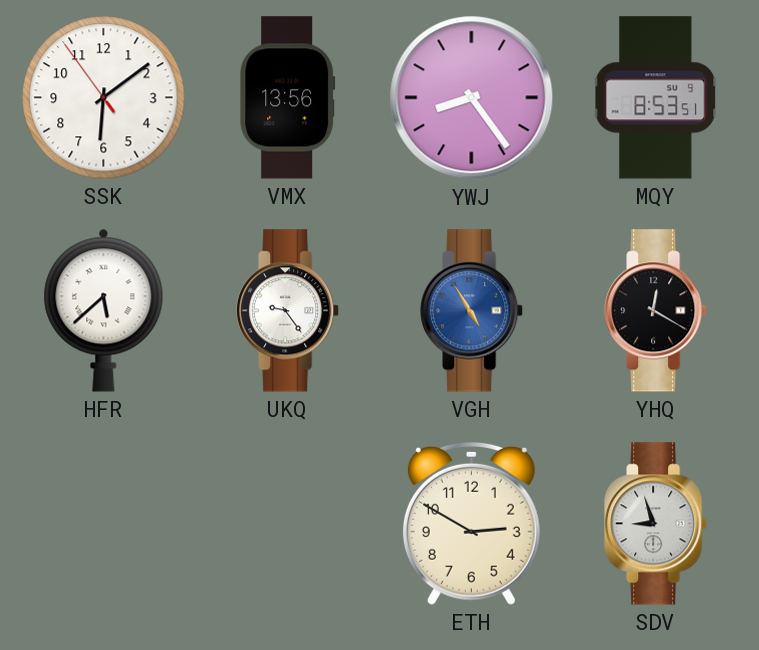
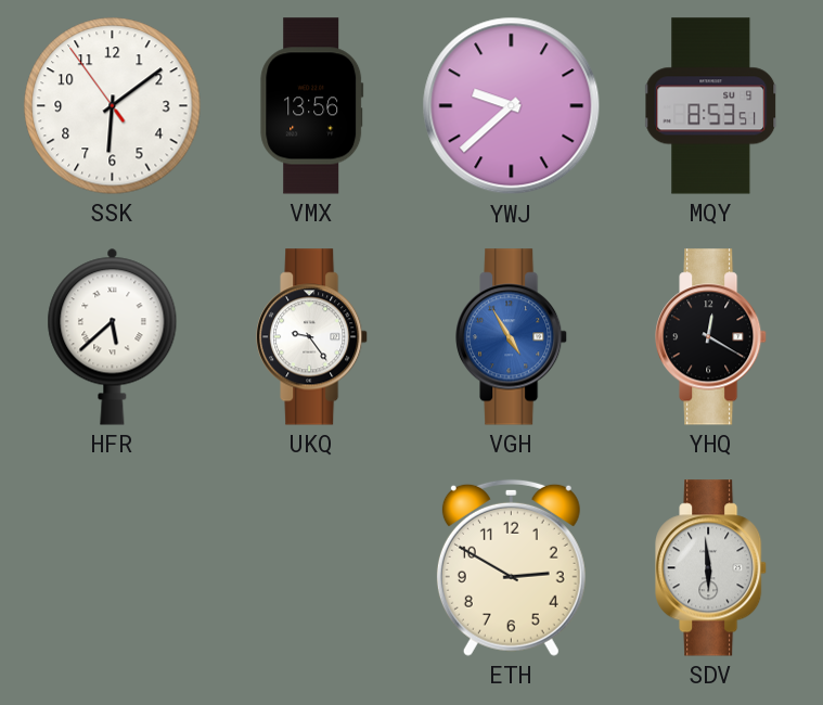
YWJ: 8:24 -> 9:38
SDV: 8:57 -> 5:59
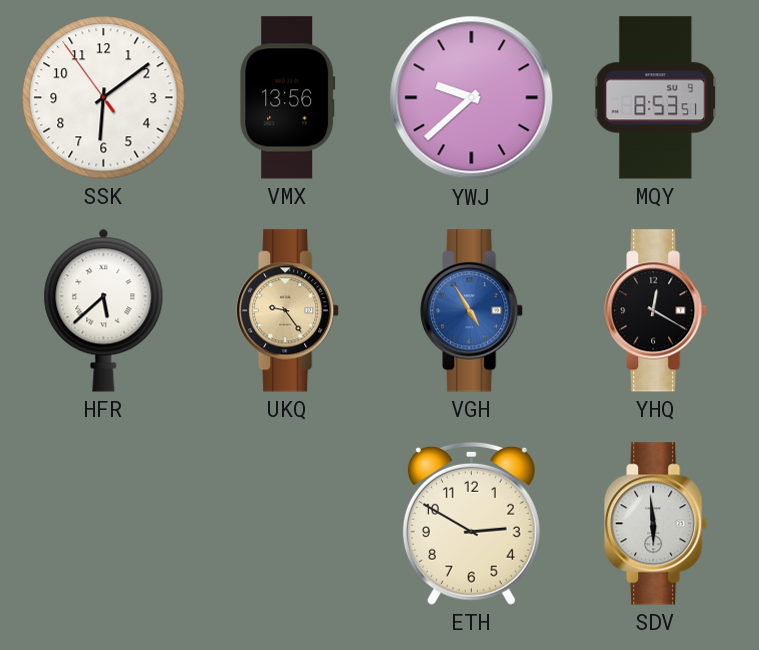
UKQ dial: white -> champagne
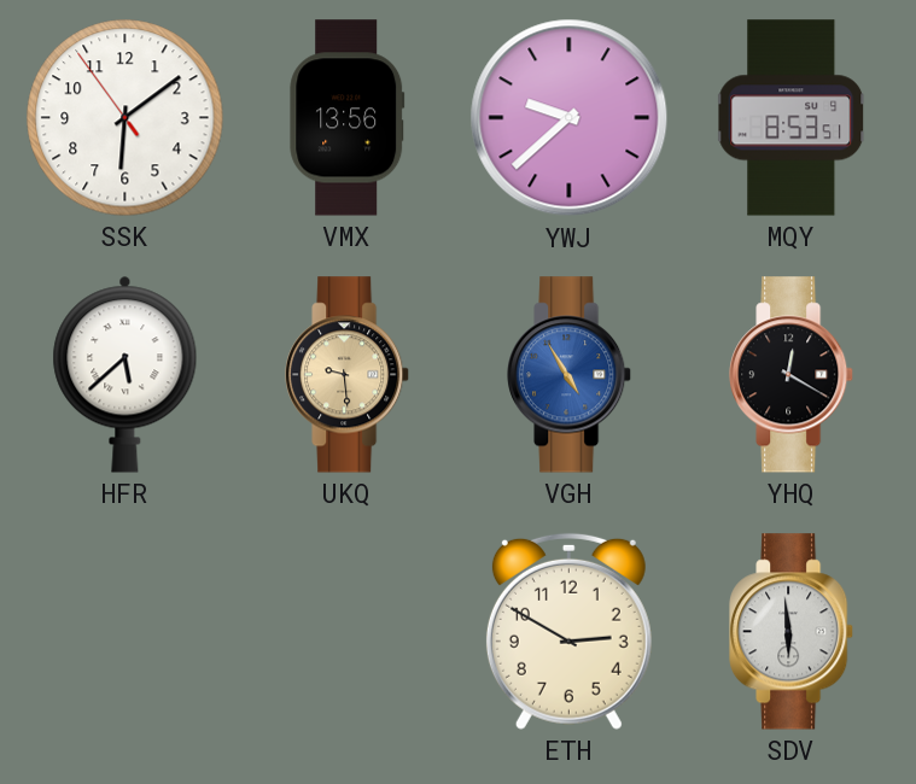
UKQ: 9:24 -> 9:29
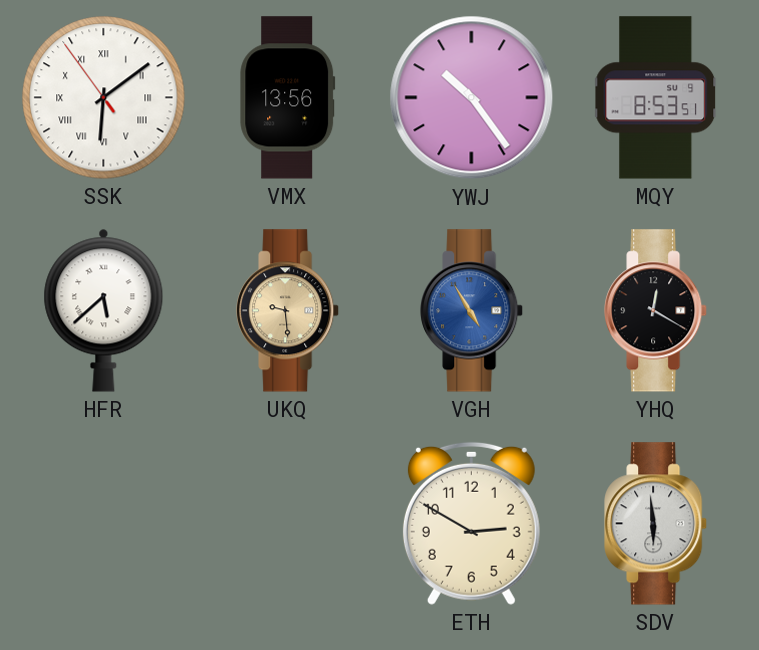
SSK numerals: Arabic -> Roman
YWJ: 9:38 -> 10:24
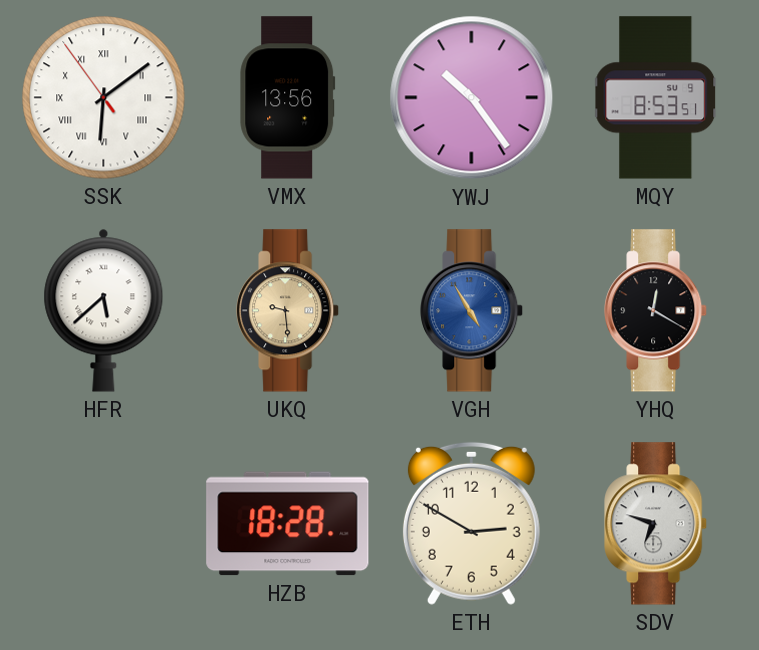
HZB: none -> 18:28
SDV: 5:59 -> 6:48
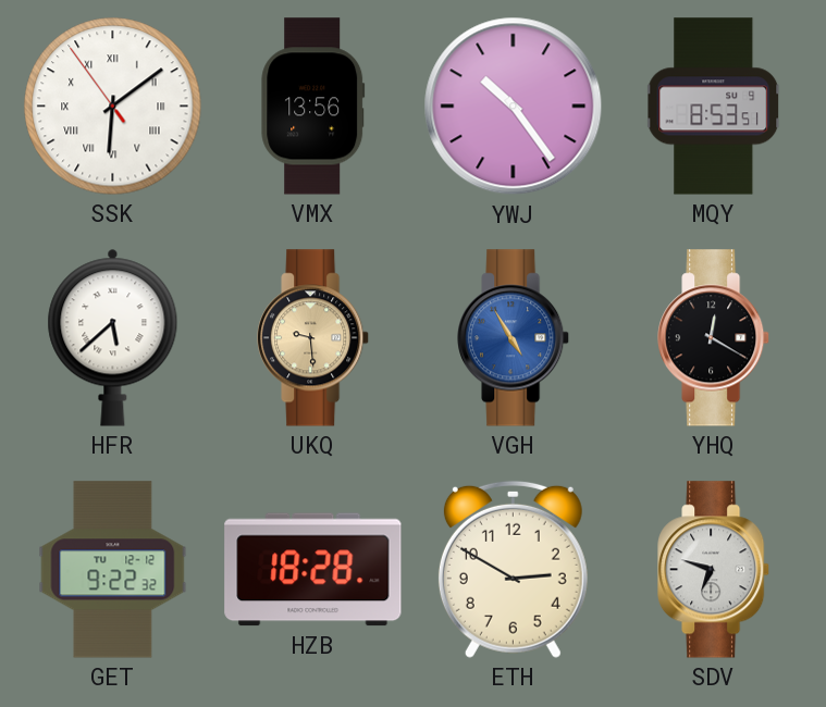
GET: none -> 9:22
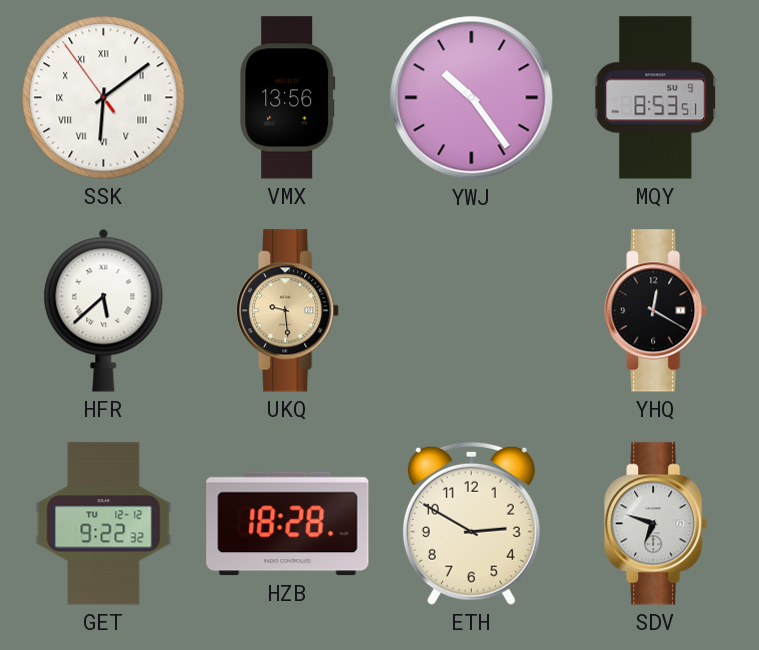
VGH: 4:55 -> none
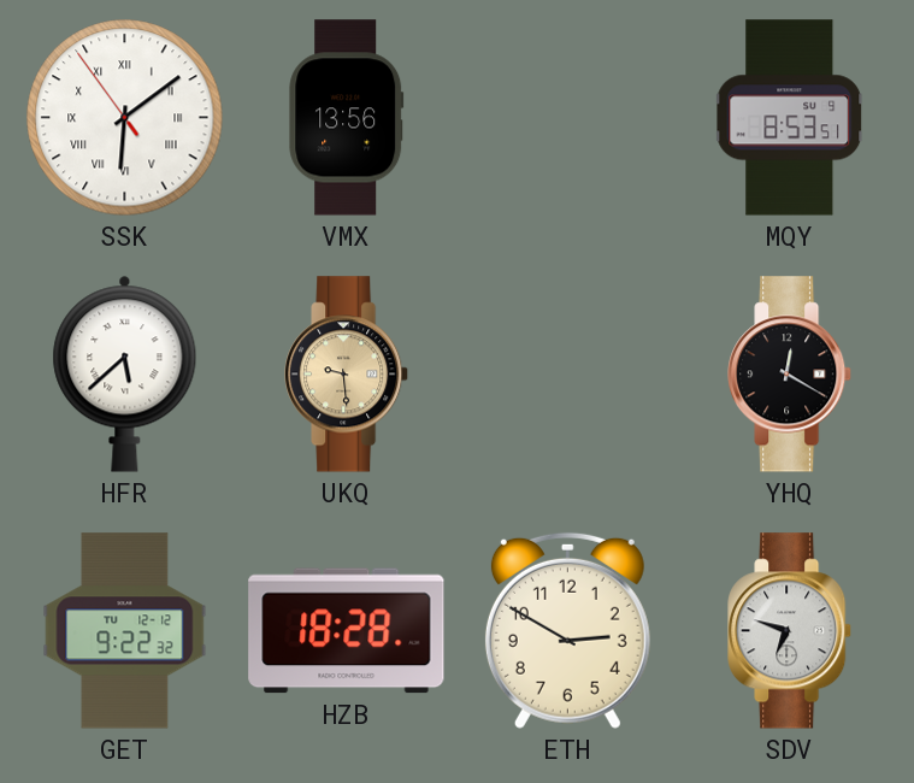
YWJ: 10:24 -> none
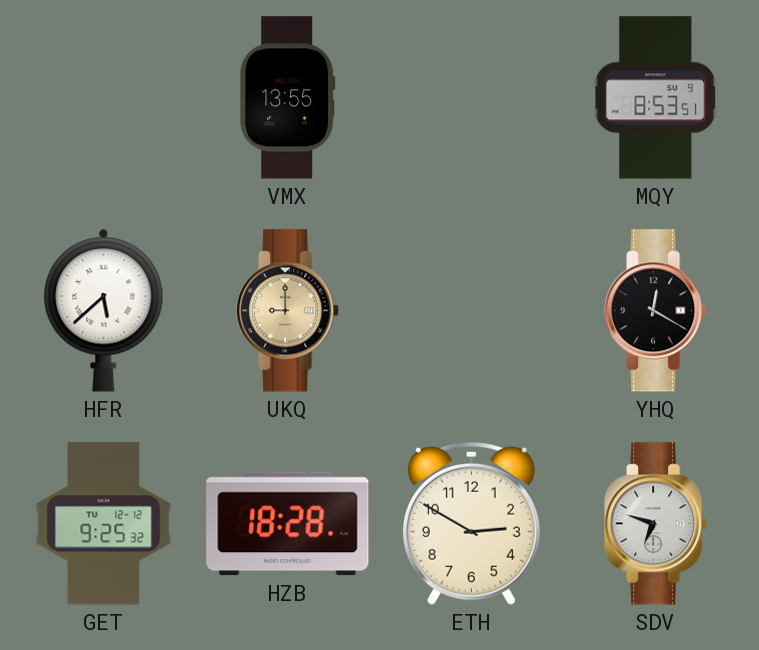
SSK: 6:08 -> none
VMX: 13:56 -> 13:55
UKQ: 9:29 -> 9:00
GET: 9:22 -> 9:25
